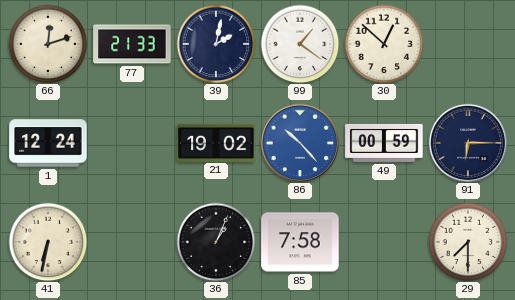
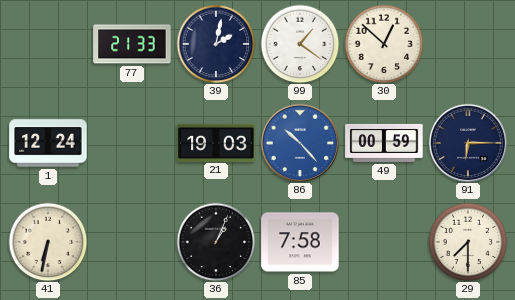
66: 12:12 -> none
21: 19:02 -> 19:03
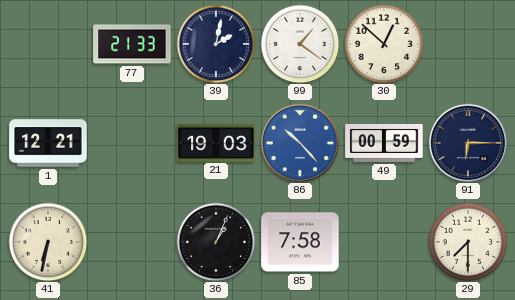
1: 12:24 -> 12:21
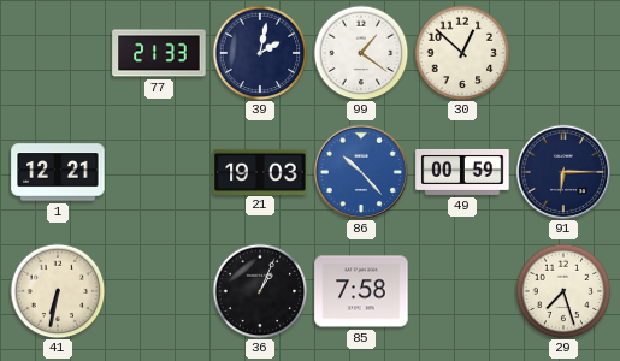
29: 7:30 -> 7:27
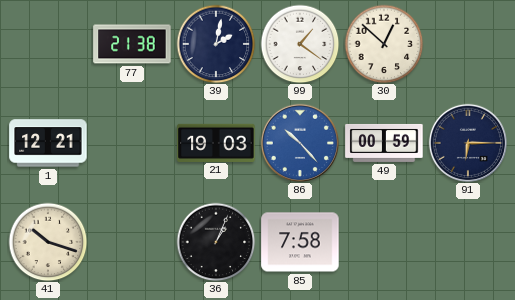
77: 21:33 -> 21:38
41: 6:32 -> 10:18
29: 7:27 -> none
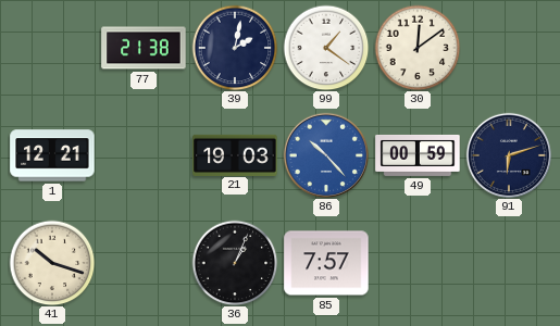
30: 12:52 -> 12:09
91: 6:15 -> 6:12
85: 7:58 -> 7:57
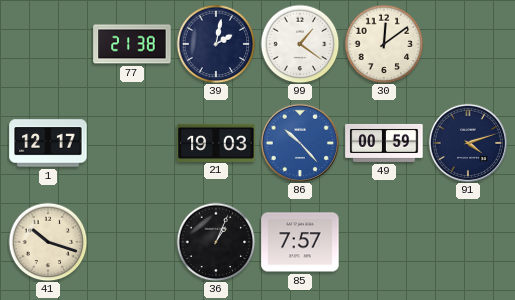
1: 12:21 -> 12:17
91: 6:12 -> 4:12
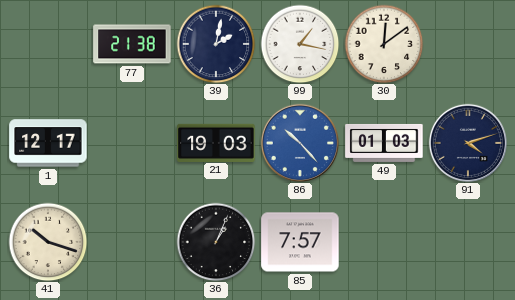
99: 1:21 -> 1:17
49: 00:59 -> 01:03
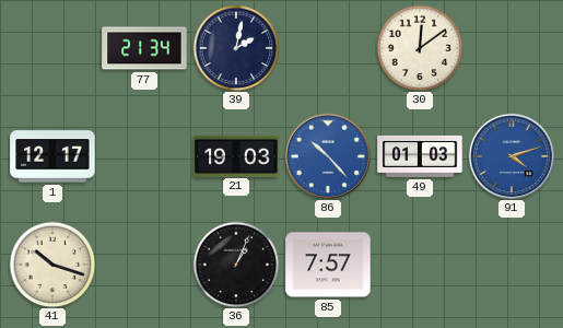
77: 21:38 -> 21:34
99: 1:17 -> none
91 dial: navy -> blue
